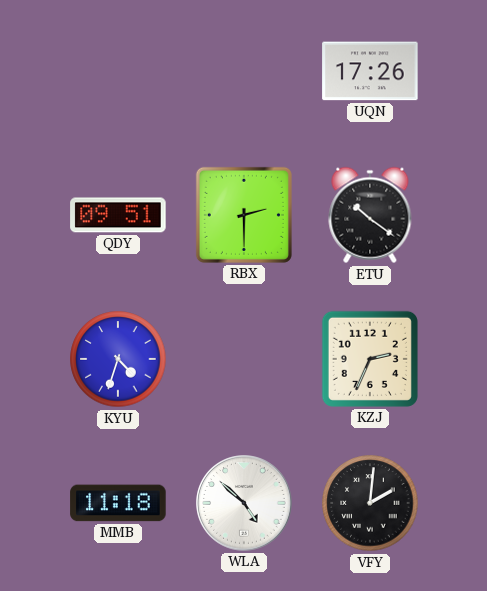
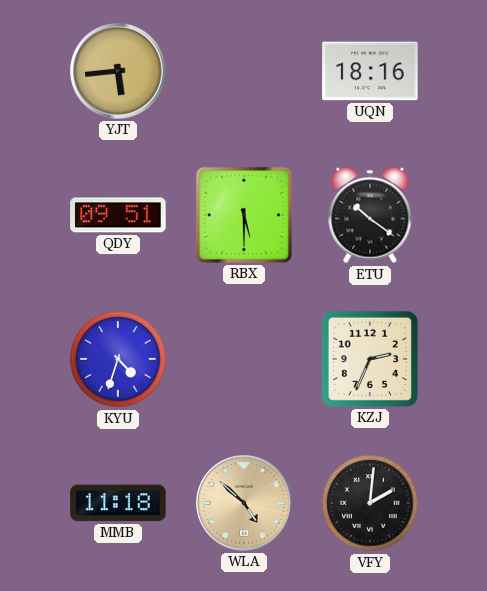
YJT: none -> 5:44
UQN: 17:26 -> 18:16
RBX: 2:30 -> 5:30
WLA dial: white -> champagne
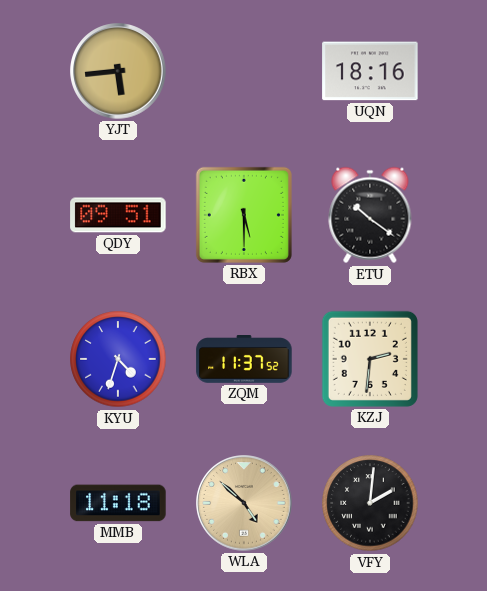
ZQM: none -> 11:37
KZJ: 2:34 -> 2:31
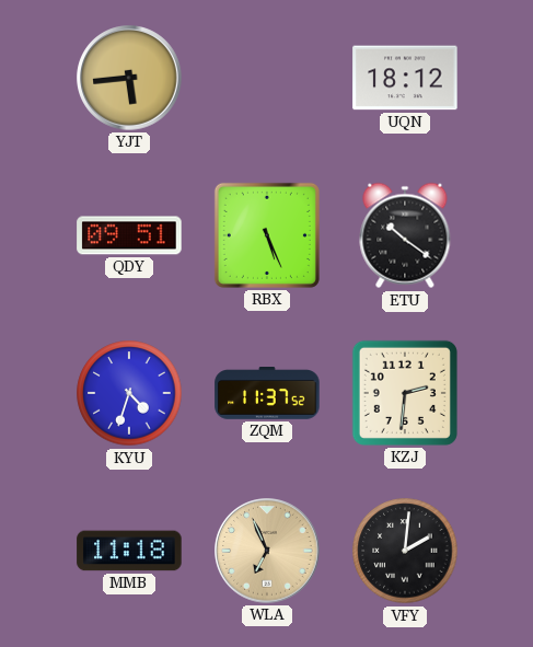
UQN: 18:16 -> 18:12
RBX: 5:30 -> 5:26
WLA: 4:52 -> 6:56
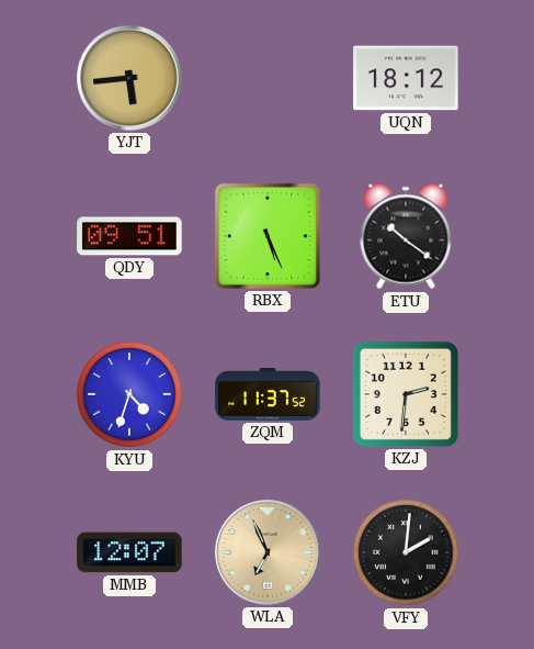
MMB: 11:18 -> 12:07
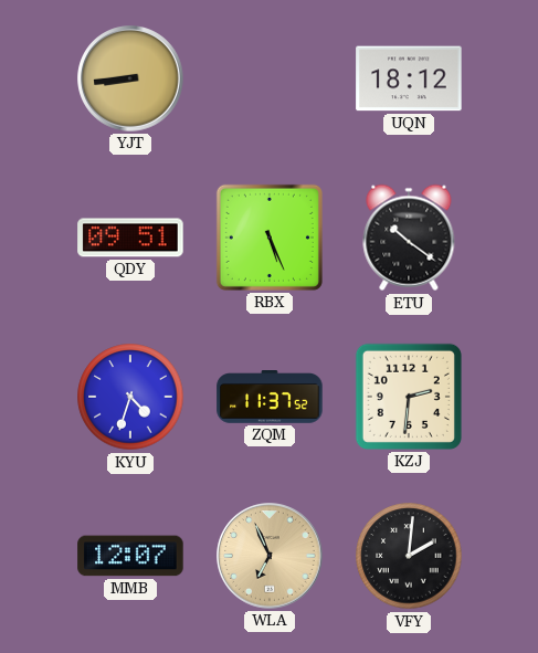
YJT: 5:44 -> 8:44
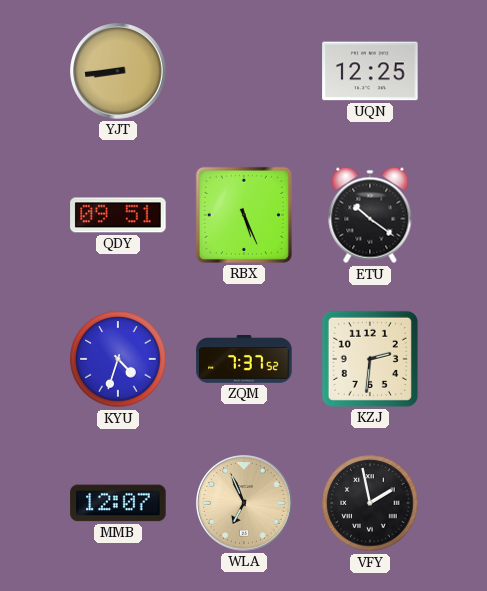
UQN: 18:12 -> 12:25
ZQM: 11:37 -> 7:37
VFY: 2:01 -> 1:58
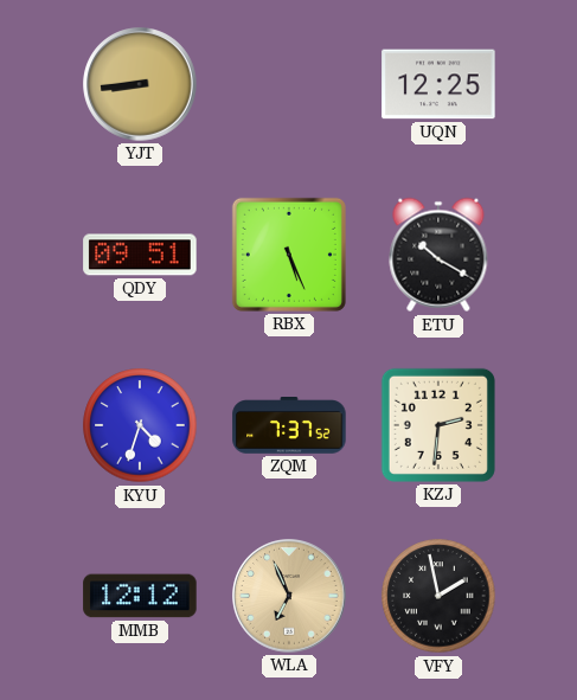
ETU: 10:21 -> 10:20
MMB: 12:07 -> 12:12
